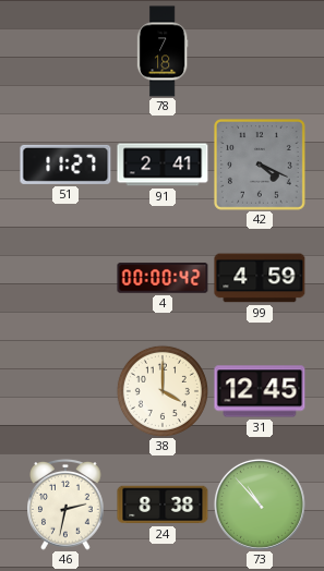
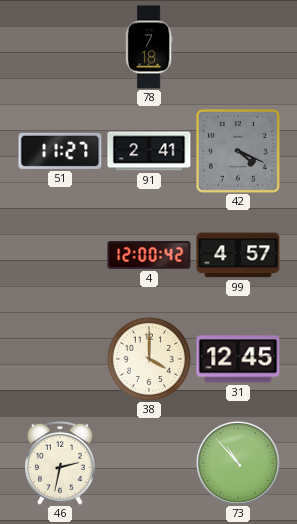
4: 00:00 -> 12:00
99: 4:59 -> 4:57
24: 8:38 -> none
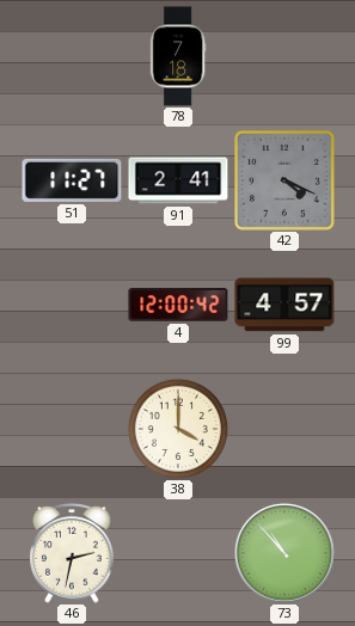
31: 12:45 -> none
